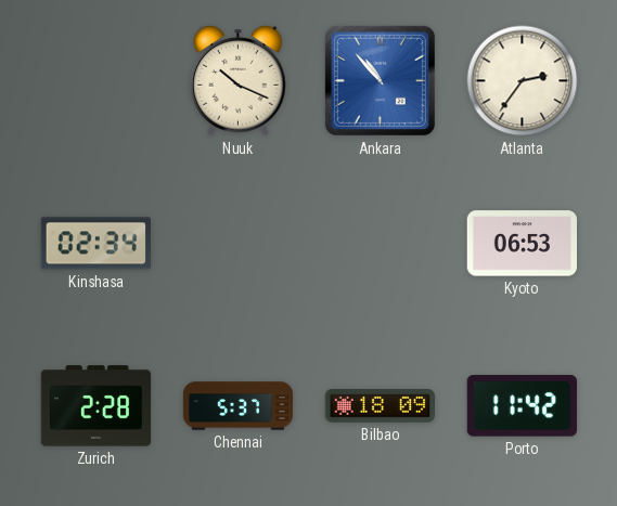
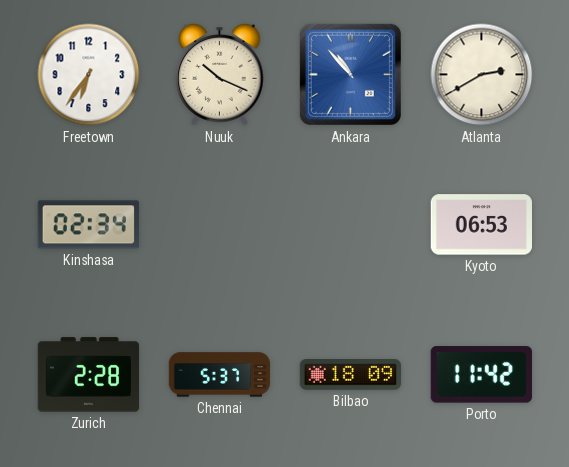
Freetown: none -> 6:36
Atlanta: 2:36 -> 2:40
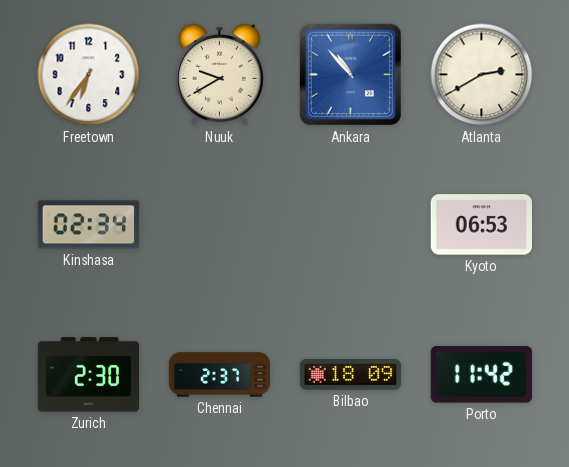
Nuuk: 10:19 -> 9:40
Zurich: 2:28 -> 2:30
Chennai: 5:37 -> 2:37
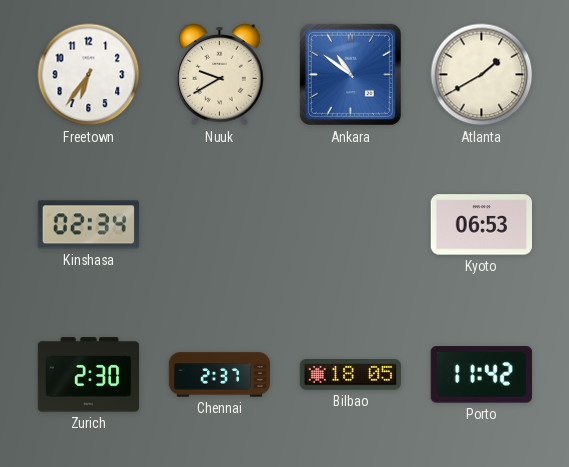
Ankara: 10:53 -> 10:51
Atlanta: 2:40 -> 1:40
Bilbao: 18:09 -> 18:05
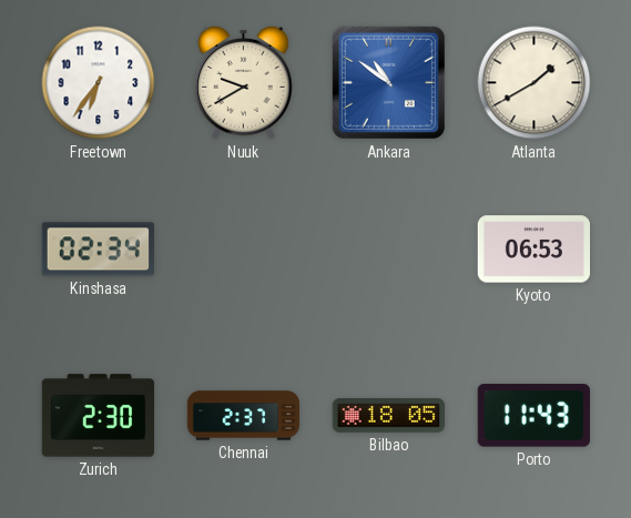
Porto: 11:42 -> 11:43
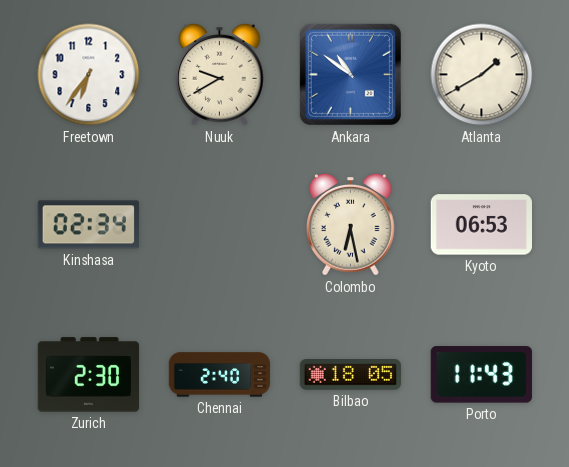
Colombo: none -> 6:28
Chennai: 2:37 -> 2:40
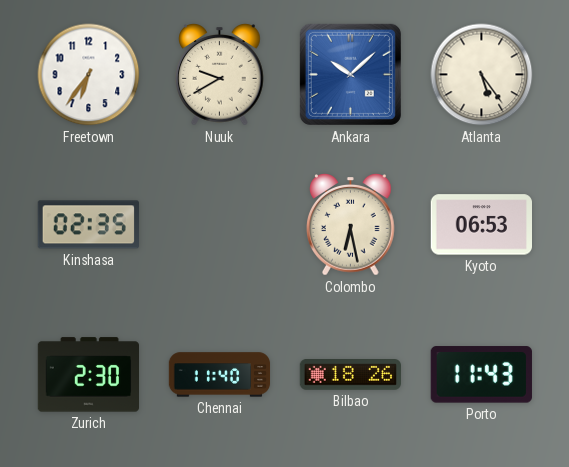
Ankara: 10:51 -> 10:08
Atlanta: 1:40 -> 5:24
Kinshasa: 02:34 -> 02:35
Chennai: 2:40 -> 11:40
Bilbao: 18:05 -> 18:26
